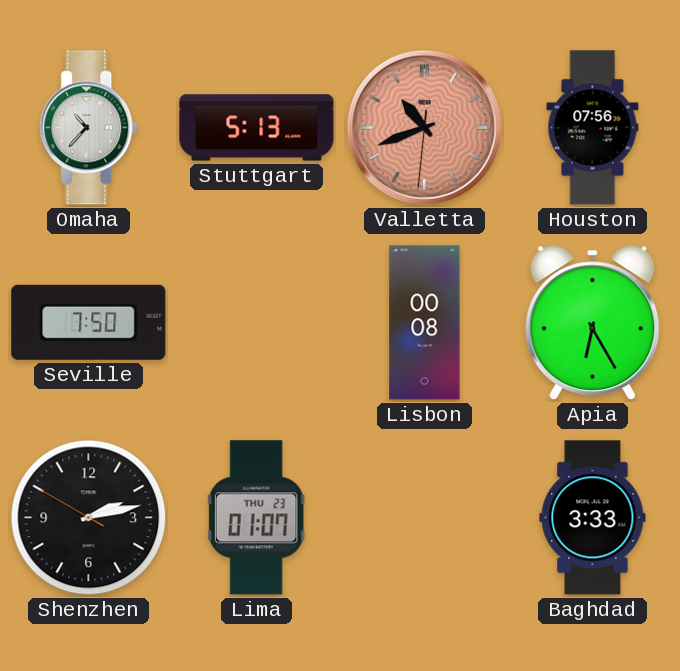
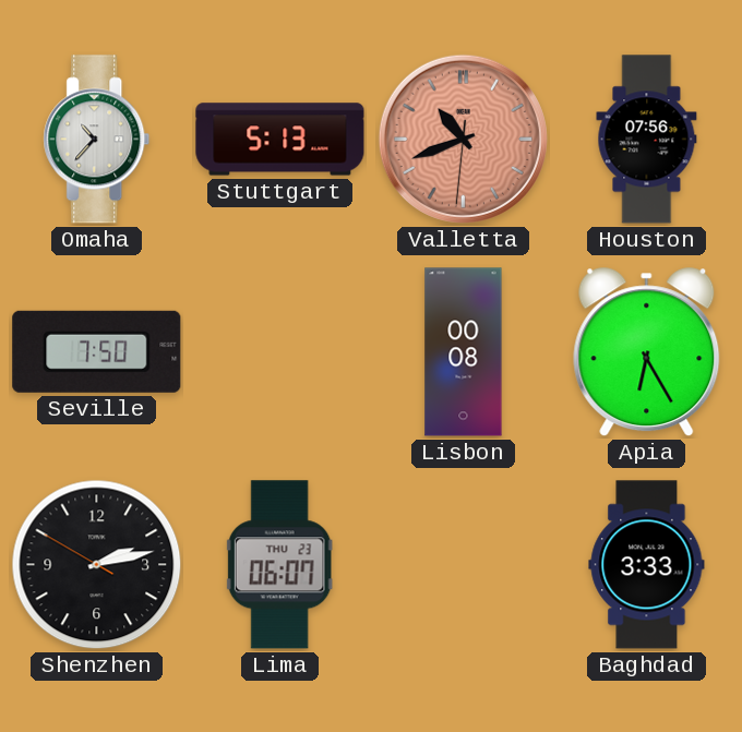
Lima: 01:07 -> 06:07
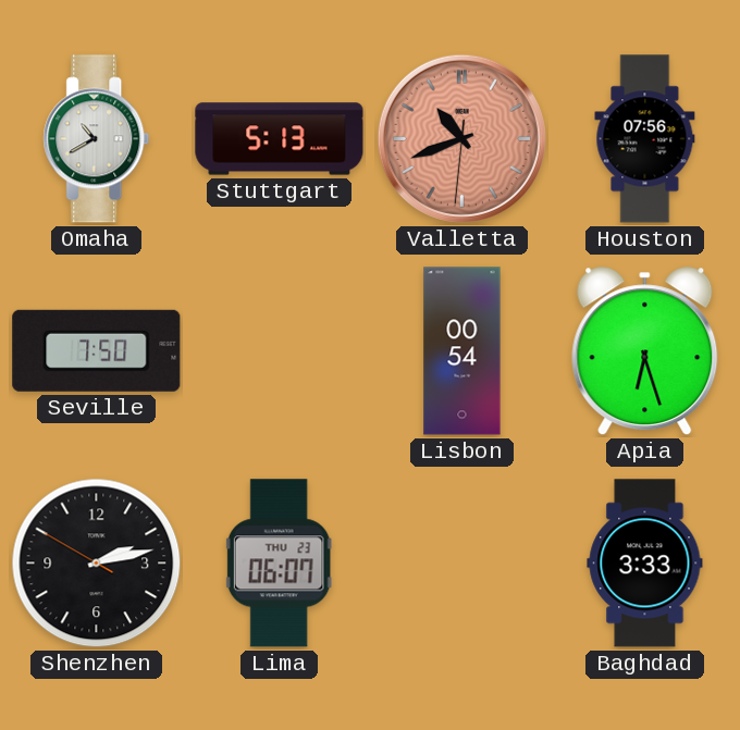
Omaha: 10:37 -> 10:40
Lisbon: 00:08 -> 00:54
Apia: 6:25 -> 6:27
